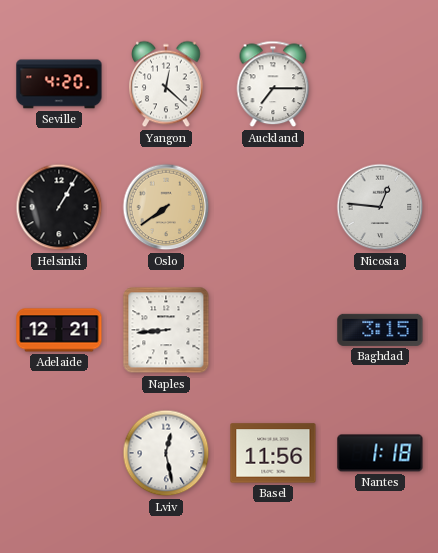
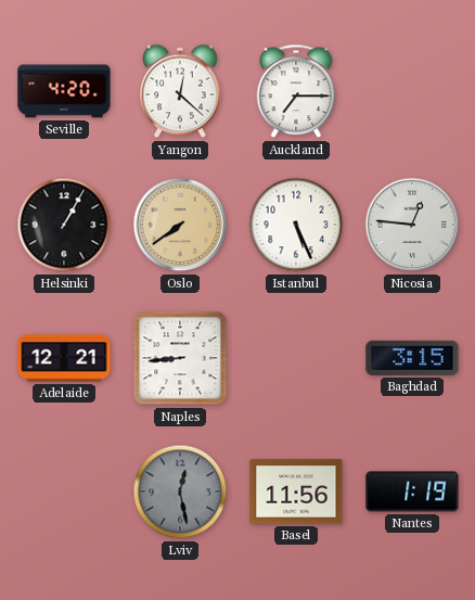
Istanbul: none -> 5:26
Lviv dial: white -> grey
Nantes: 1:18 -> 1:19
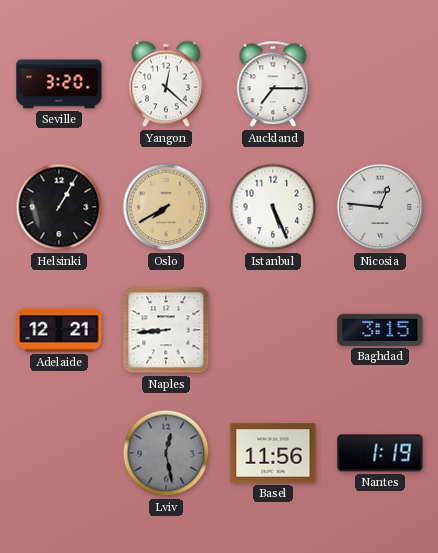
Seville: 4:20 -> 3:20
Oslo: 7:39 -> 7:40
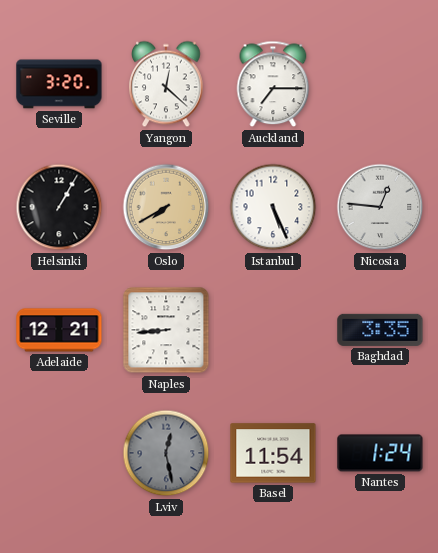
Baghdad: 3:15 -> 3:35
Basel: 11:56 -> 11:54
Nantes: 1:19 -> 1:24
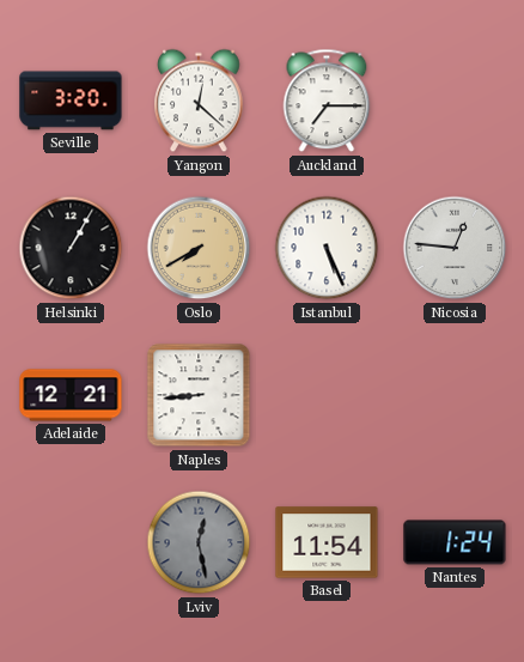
Baghdad: 3:35 -> none
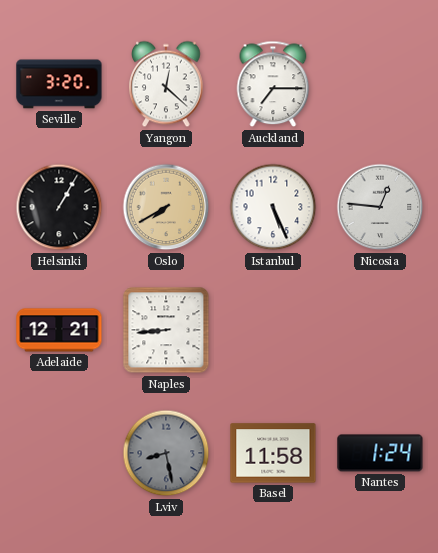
Lviv: 12:28 -> 8:28
Basel: 11:54 -> 11:58
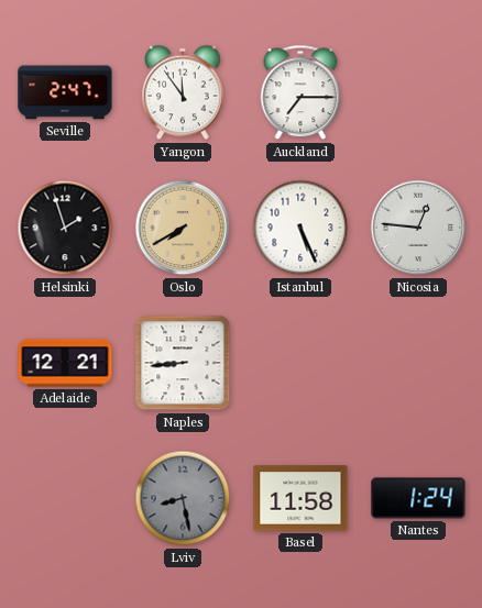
Seville: 3:20 -> 2:47
Yangon: 12:22 -> 11:54
Helsinki: 1:05 -> 1:57
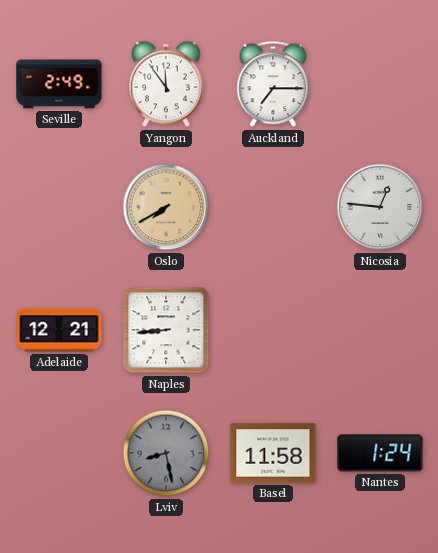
Seville: 2:47 -> 2:49
Helsinki: 1:57 -> none
Istanbul: 5:26 -> none
